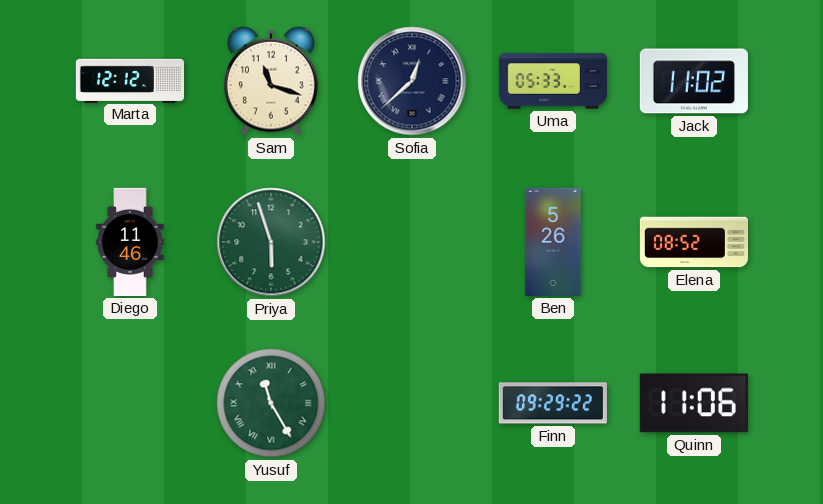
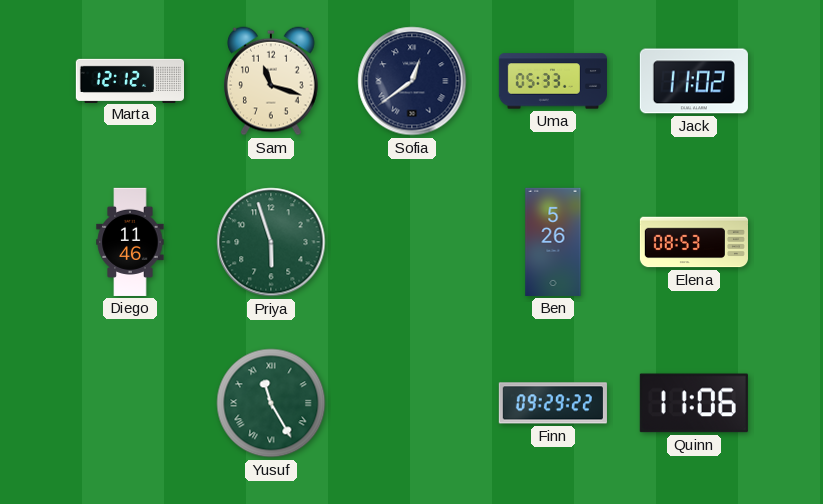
Sofia: 12:38 -> 12:39
Elena: 08:52 -> 08:53
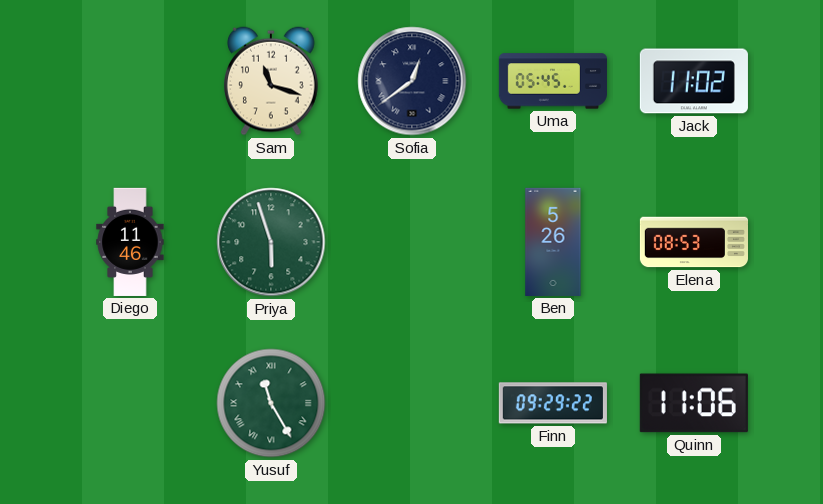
Marta: 12:12 -> none
Uma: 05:33 -> 05:45
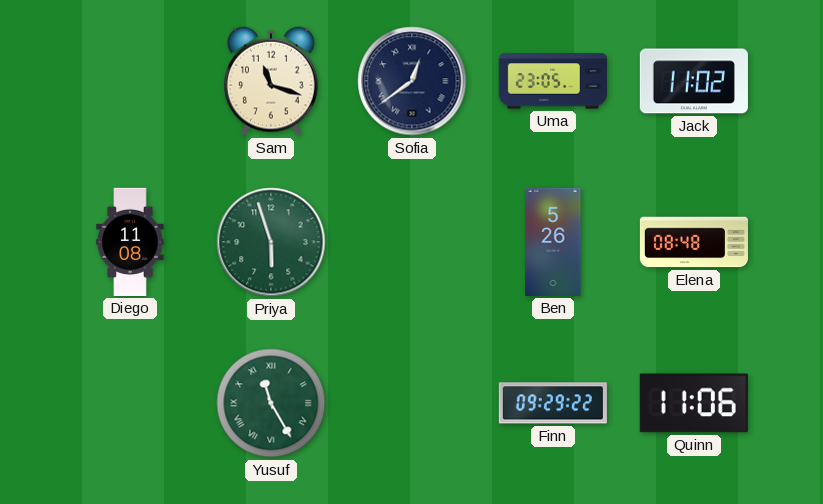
Uma: 05:45 -> 23:05
Diego: 11:46 -> 11:08
Elena: 08:53 -> 08:48
